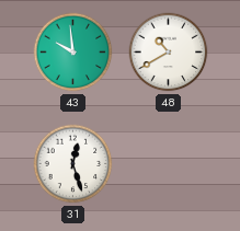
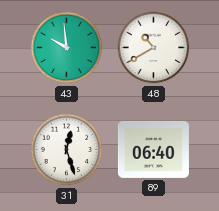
89: none -> 06:40
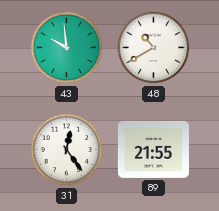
31: 12:27 -> 12:24
89: 06:40 -> 21:55
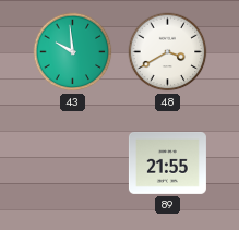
48: 10:40 -> 3:40
31: 12:24 -> none
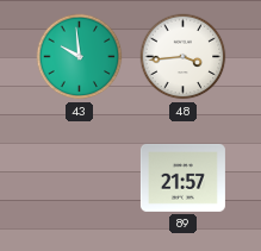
48: 3:40 -> 3:44
89: 21:55 -> 21:57
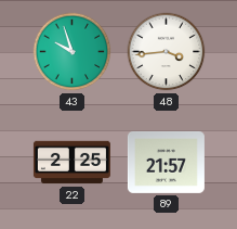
43: 9:59 -> 9:57
22: none -> 2:25
